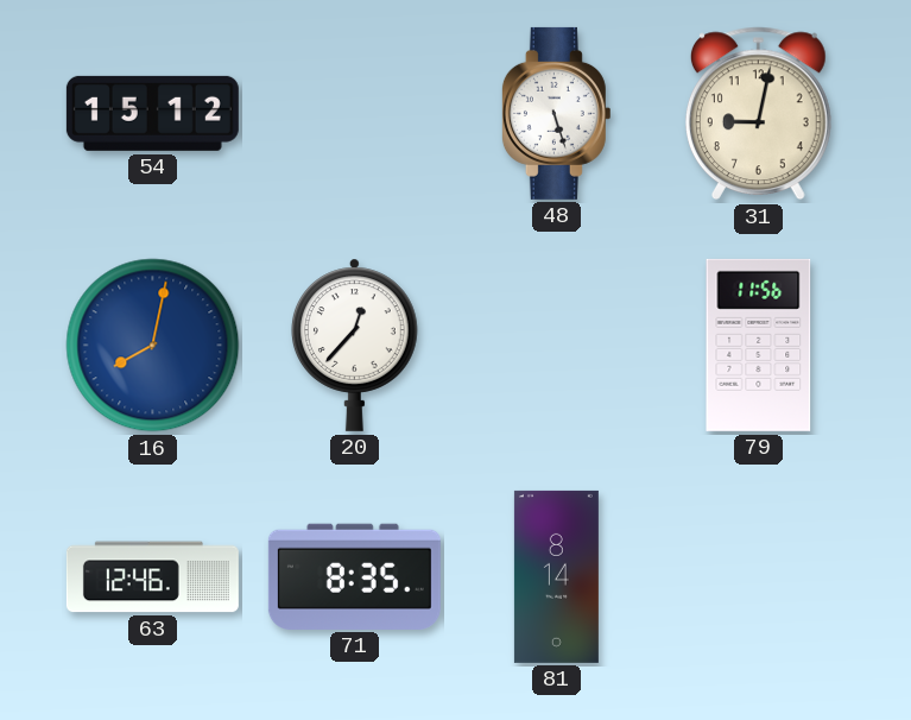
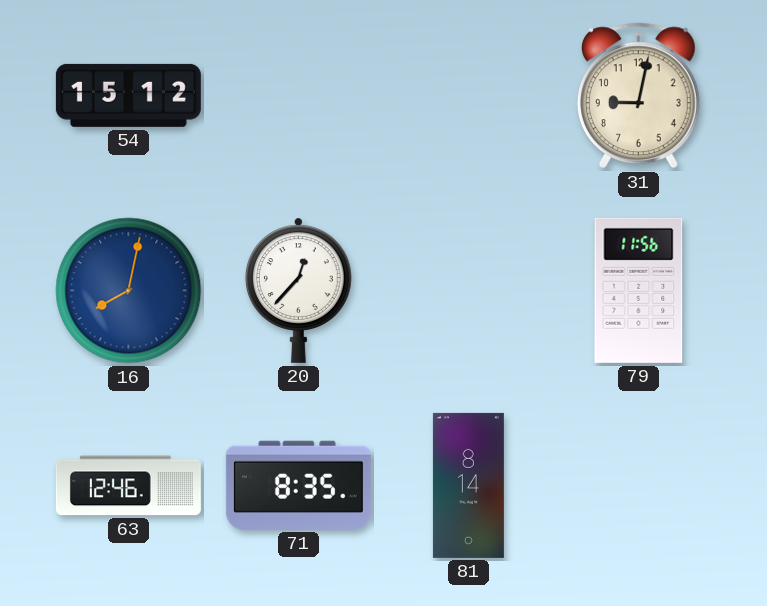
48: 5:27 -> none
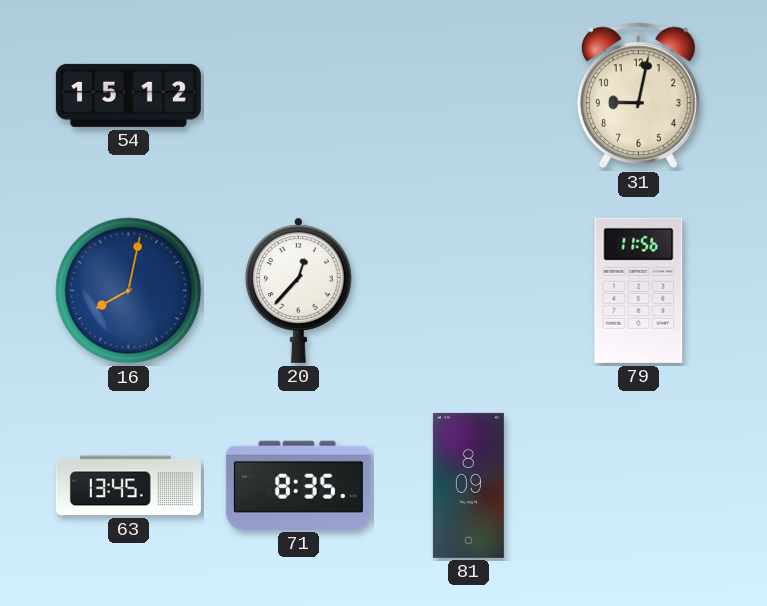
63: 12:46 -> 13:45
81: 8:14 -> 8:09
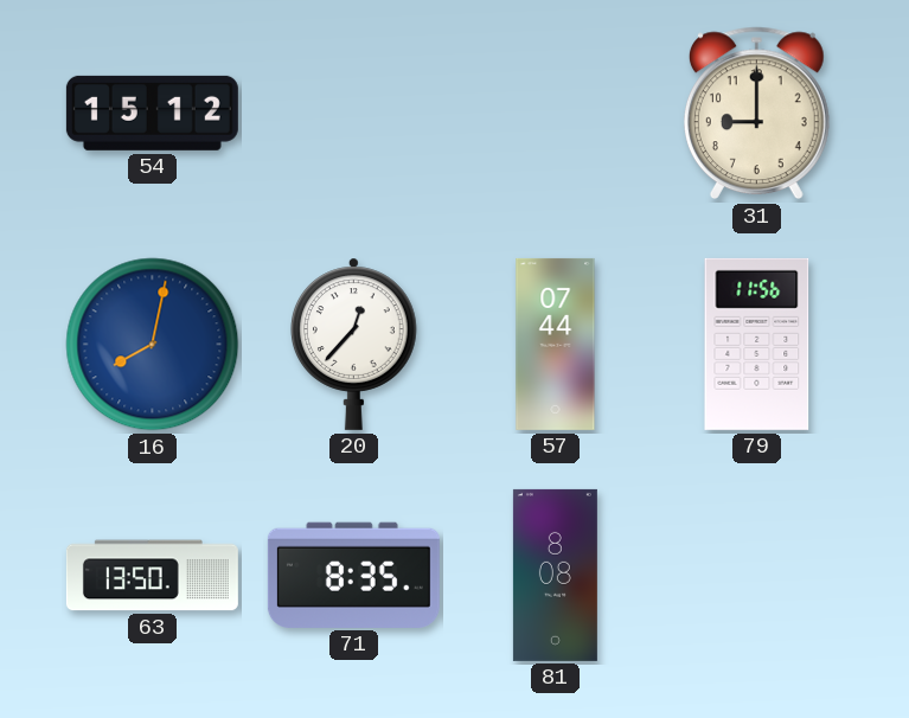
31: 9:02 -> 9:00
57: none -> 07:44
63: 13:45 -> 13:50
81: 8:09 -> 8:08
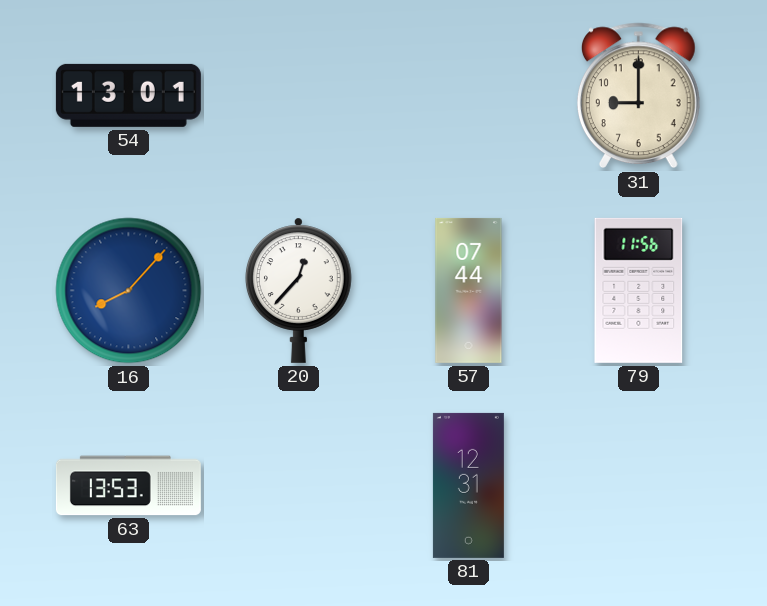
54: 15:12 -> 13:01
16: 8:02 -> 8:07
63: 13:50 -> 13:53
71: 8:35 -> none
81: 8:08 -> 12:31
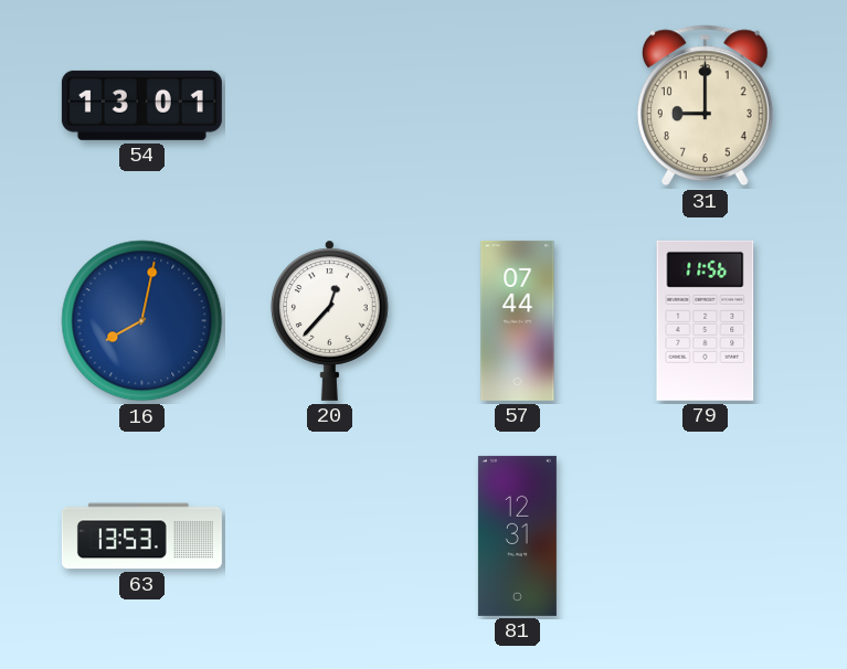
16: 8:07 -> 8:02
